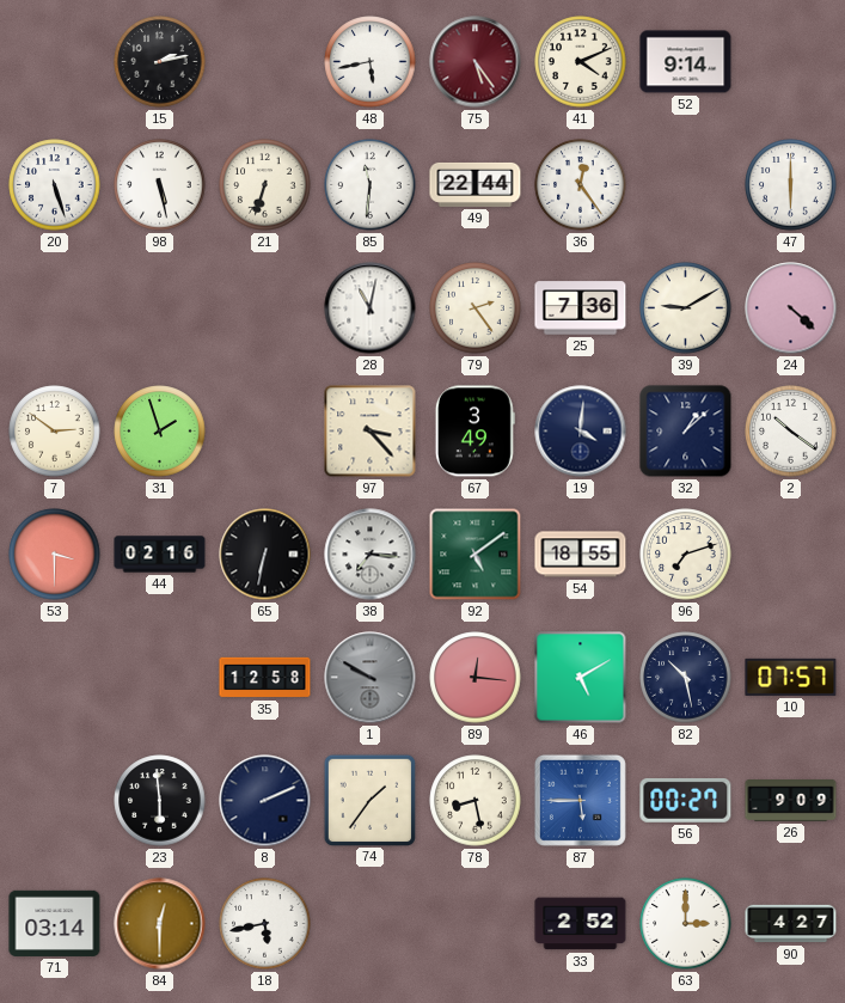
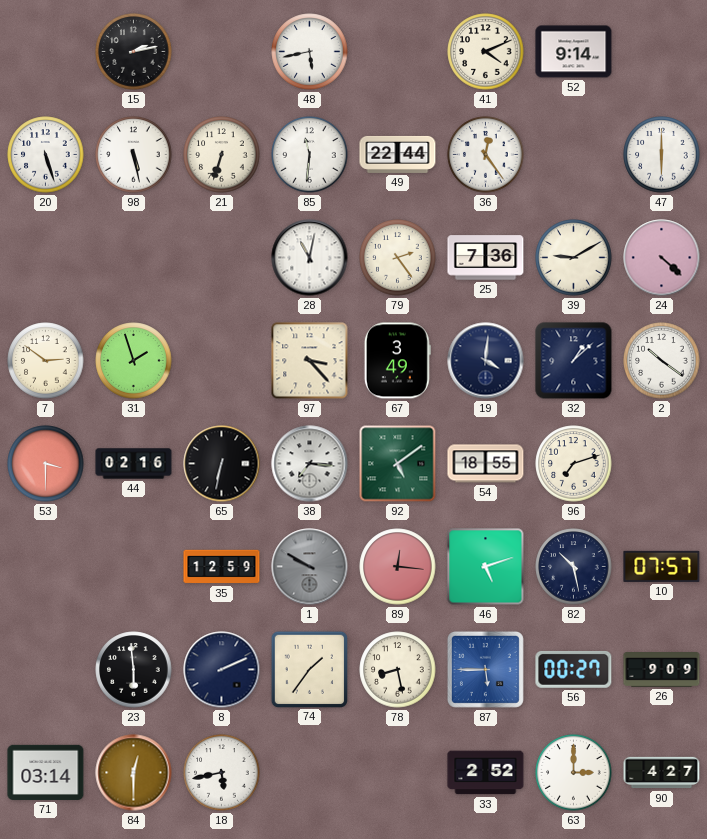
75: 5:24 -> none
35: 12:58 -> 12:59
46: 5:10 -> 5:12
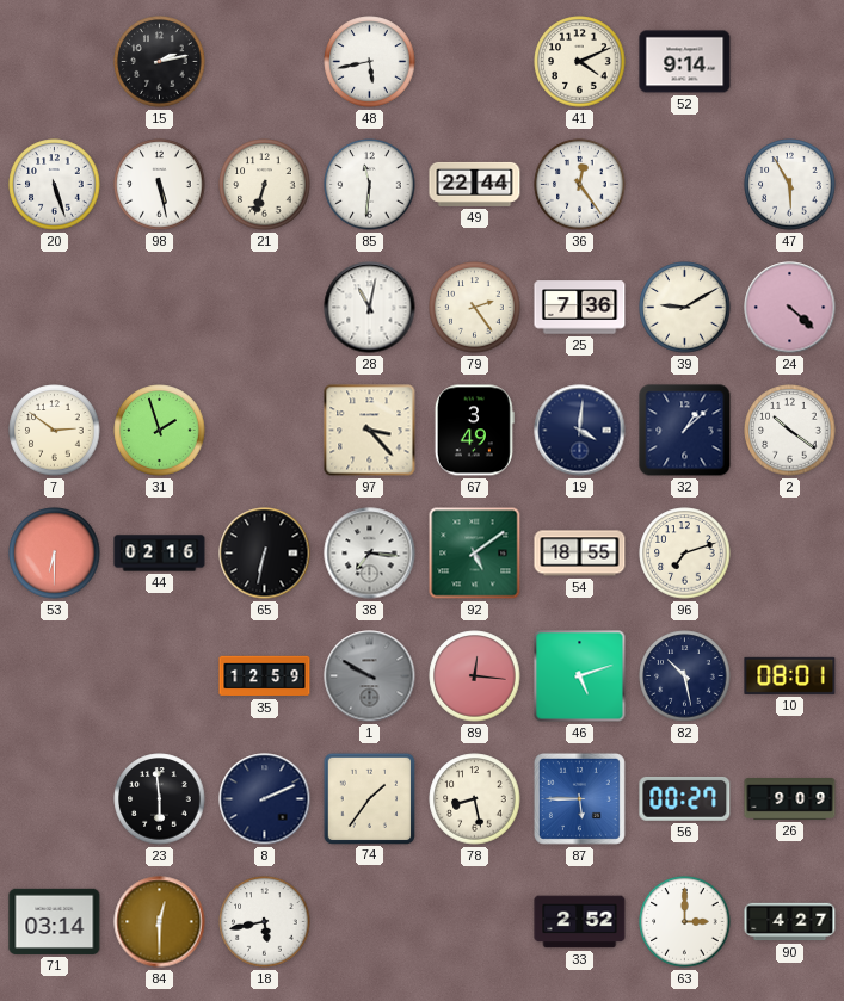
47: 6:00 -> 5:55
53: 3:30 -> 6:30
10: 07:57 -> 08:01
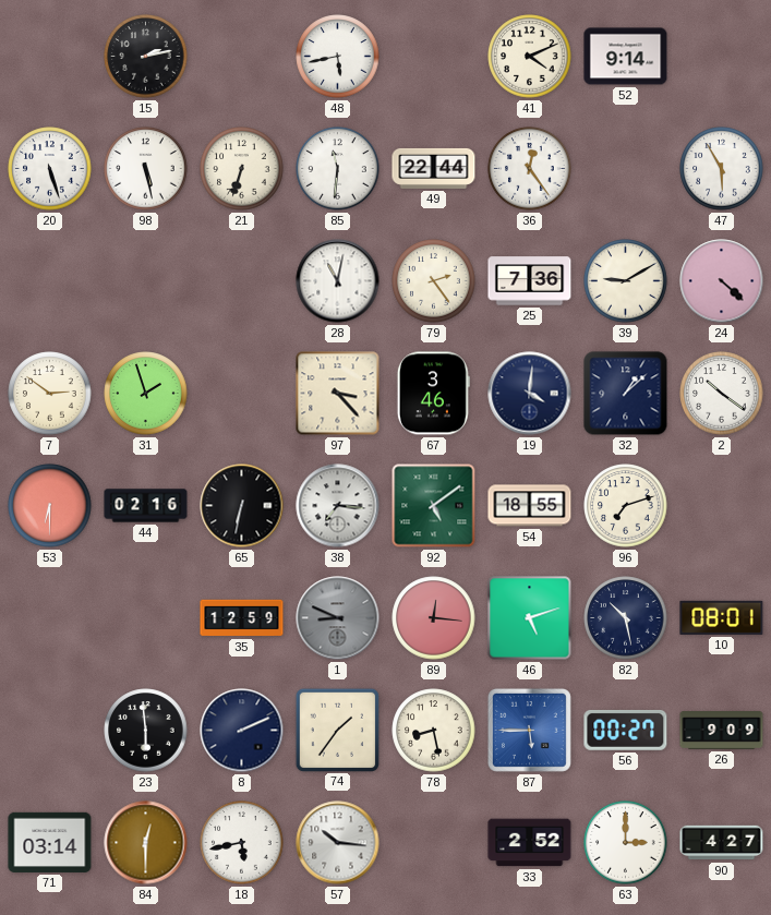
67: 3:49 -> 3:46
1: 9:50 -> 8:49
57: none -> 10:16
